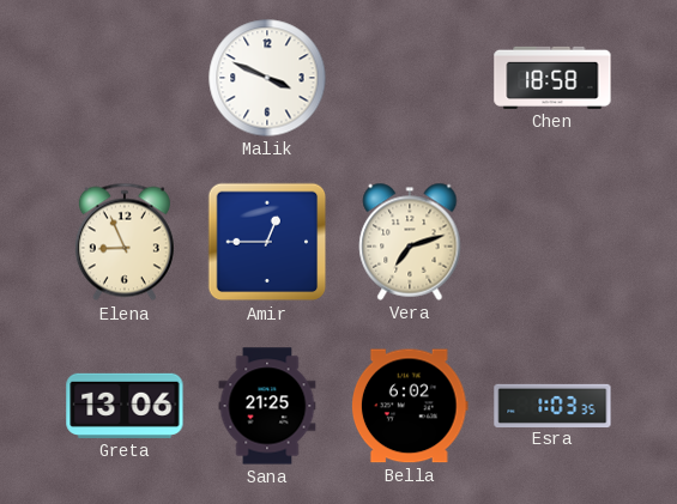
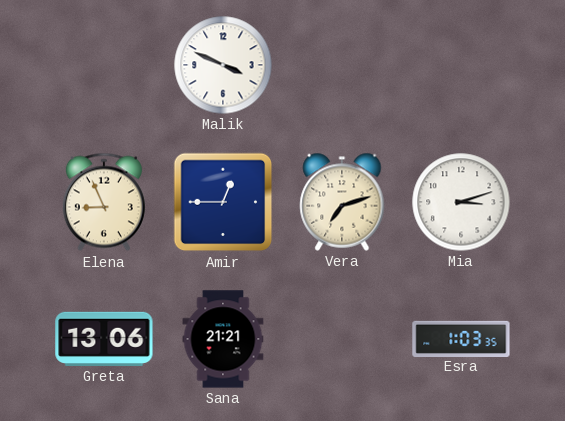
Chen: 18:58 -> none
Mia: none -> 3:12
Sana: 21:25 -> 21:21
Bella: 6:02 -> none
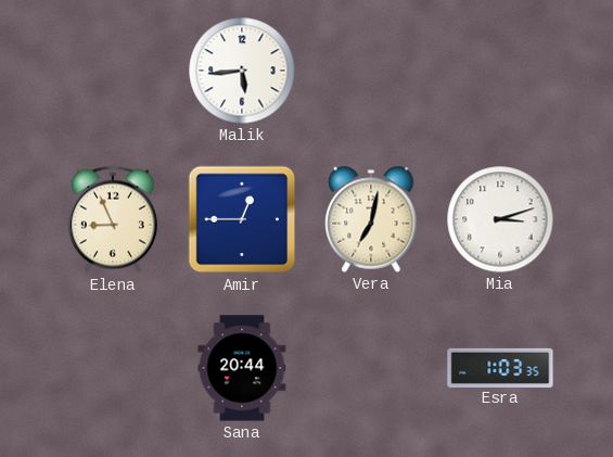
Malik: 3:49 -> 5:44
Vera: 7:12 -> 7:02
Greta: 13:06 -> none
Sana: 21:21 -> 20:44
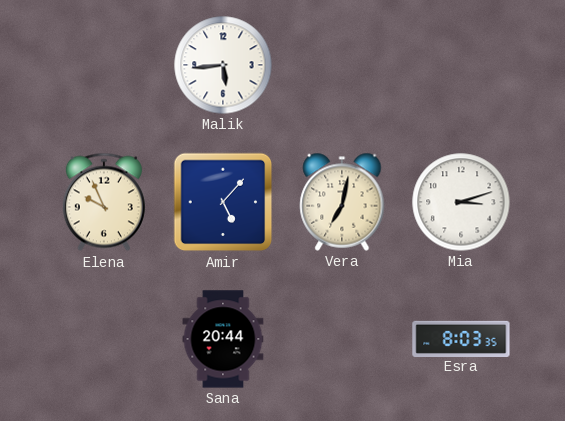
Elena: 8:56 -> 9:56
Amir: 12:45 -> 5:07
Esra: 1:03 -> 8:03
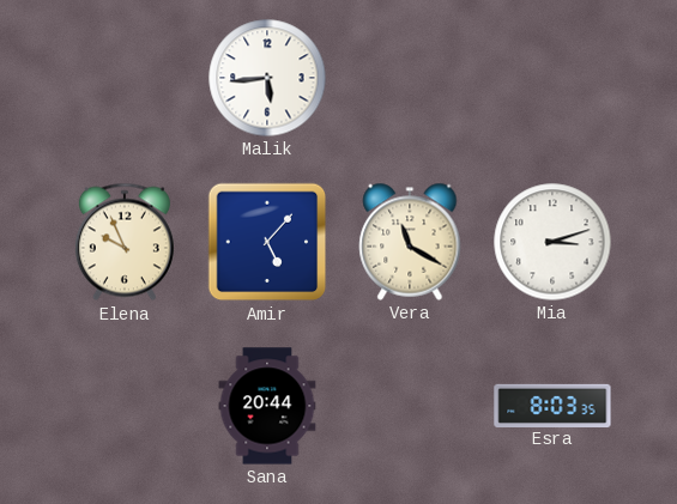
Vera: 7:02 -> 11:20
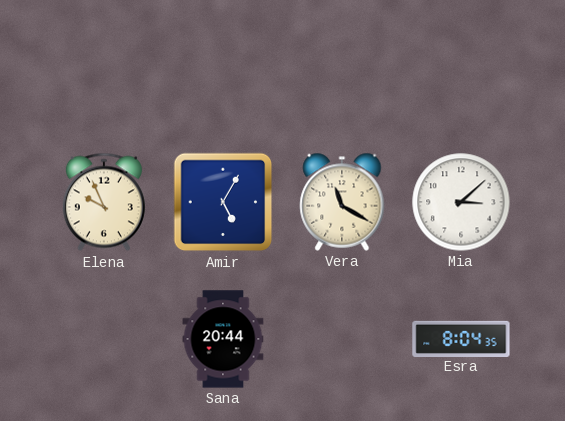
Malik: 5:44 -> none
Amir: 5:07 -> 5:05
Mia: 3:12 -> 3:08
Esra: 8:03 -> 8:04
